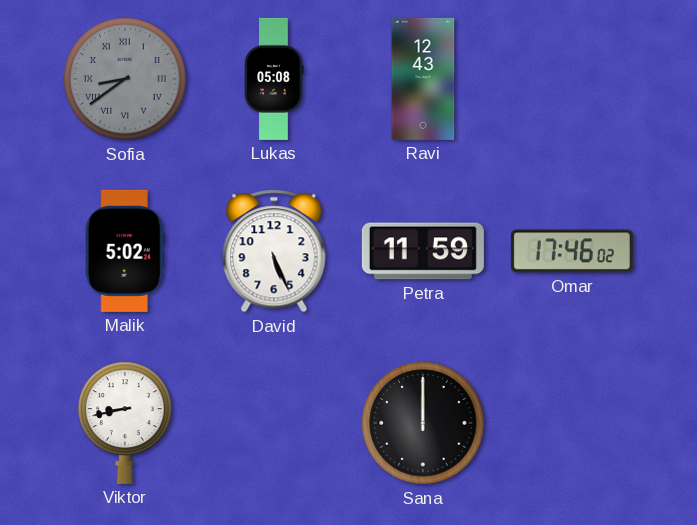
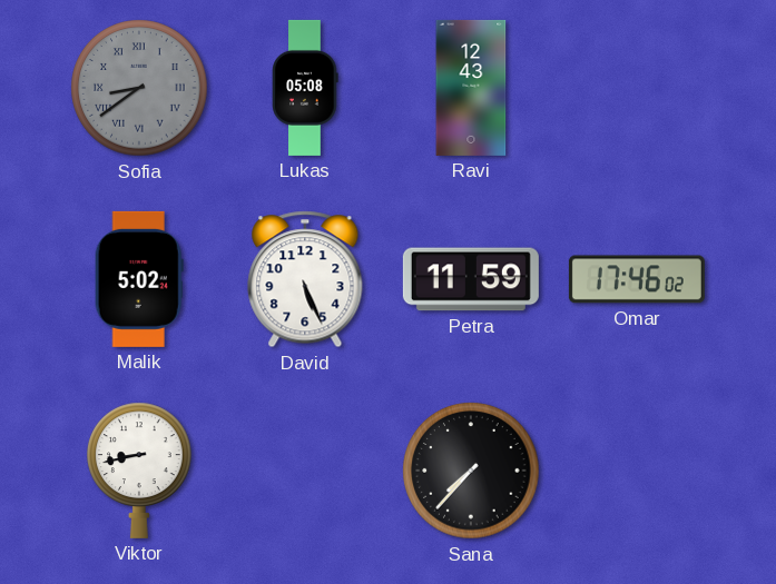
Sana: 12:00 -> 7:37
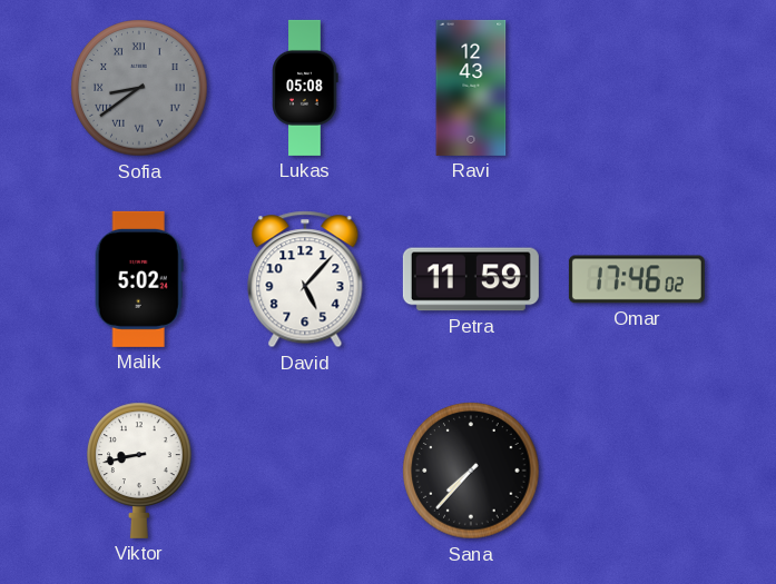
David: 5:26 -> 5:07
